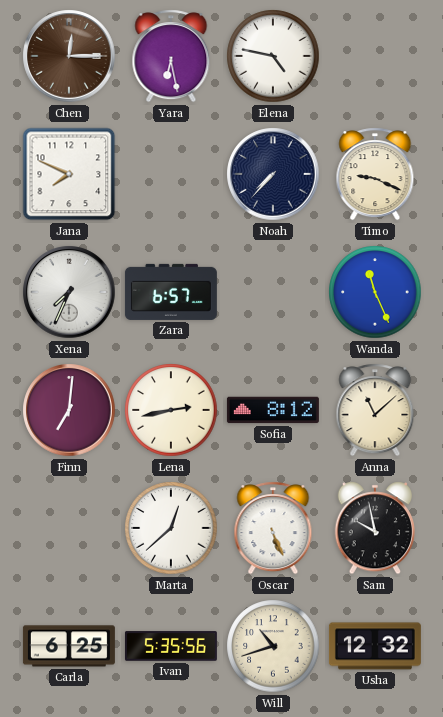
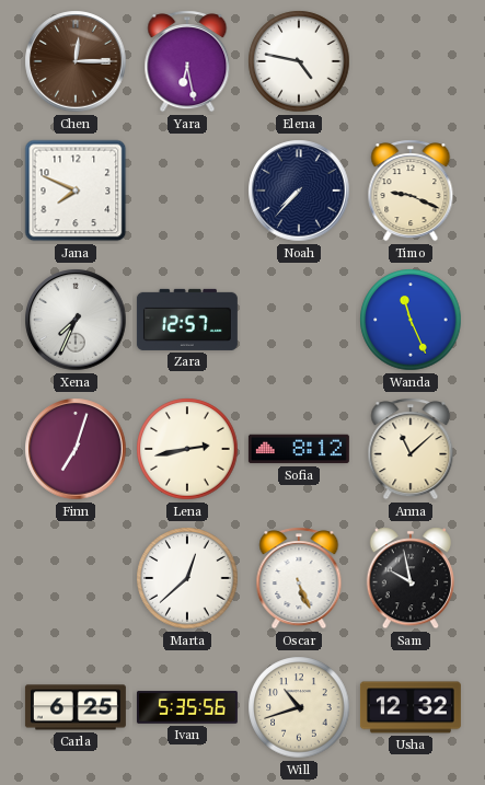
Zara: 6:57 -> 12:57
Finn: 7:01 -> 7:03
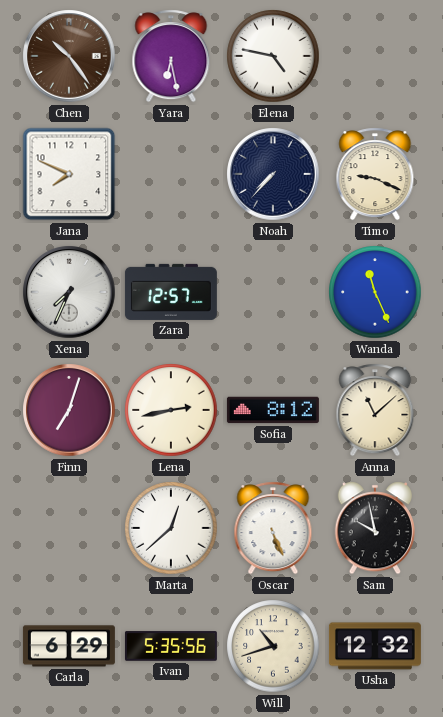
Chen: 12:15 -> 10:24
Carla: 6:25 -> 6:29
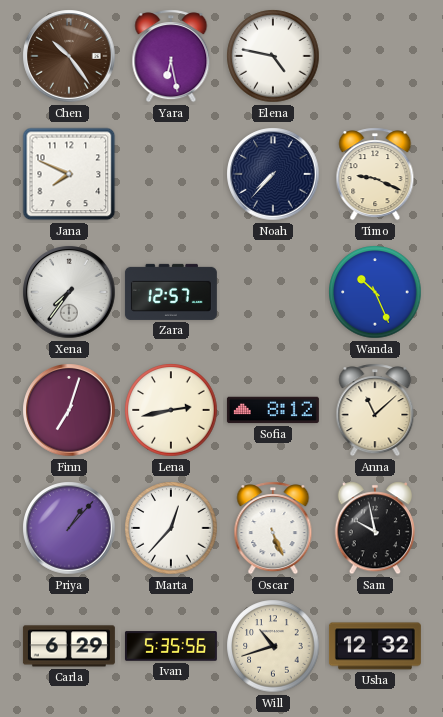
Xena: 7:34 -> 7:36
Wanda: 11:26 -> 10:26
Priya: none -> 1:07
Marta: 12:38 -> 12:37
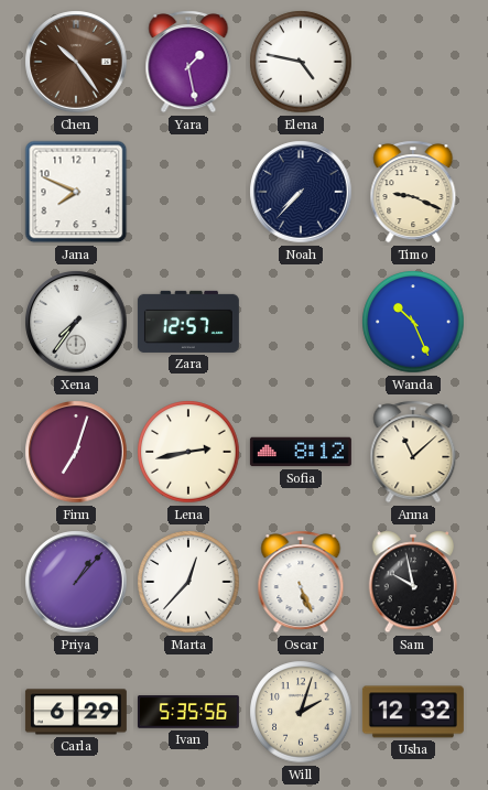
Yara: 6:28 -> 1:28
Will: 10:42 -> 2:03
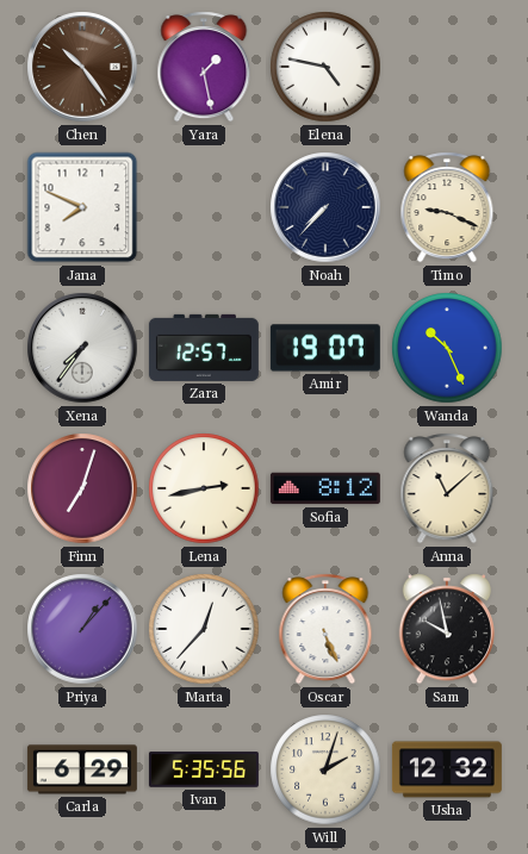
Amir: none -> 19:07
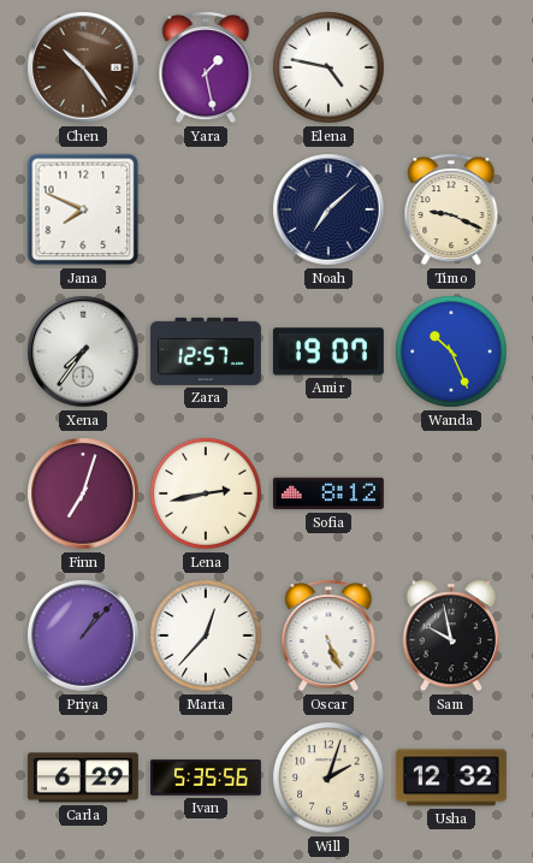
Noah: 7:37 -> 7:08
Anna: 11:08 -> none
